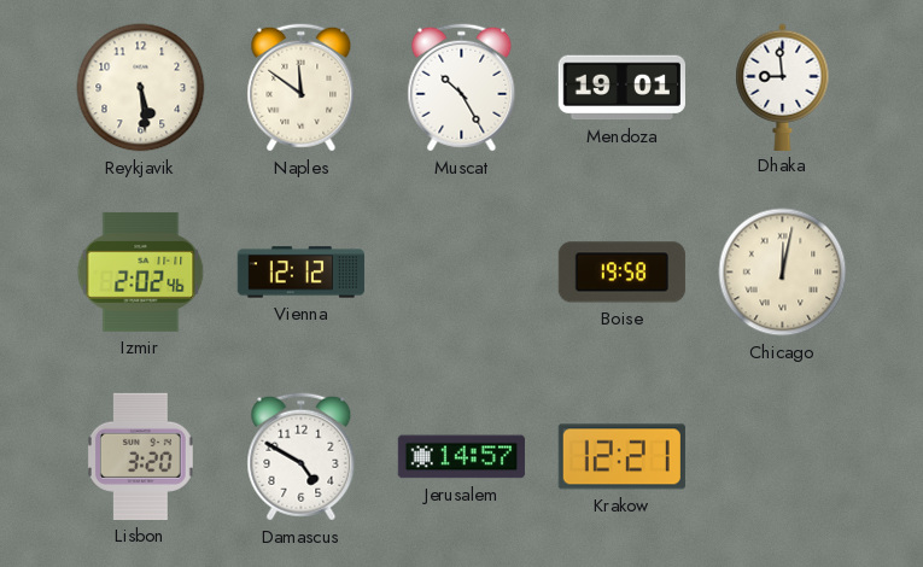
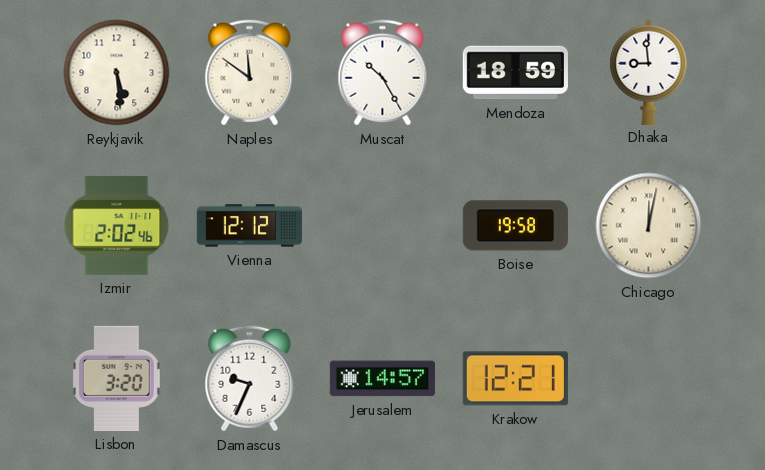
Mendoza: 19:01 -> 18:59
Damascus: 4:50 -> 9:34
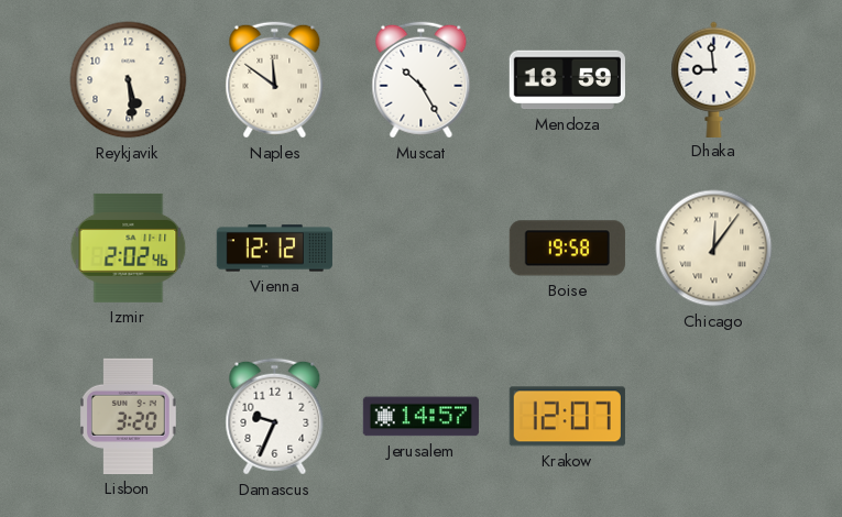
Chicago: 12:02 -> 12:06
Krakow: 12:21 -> 12:07
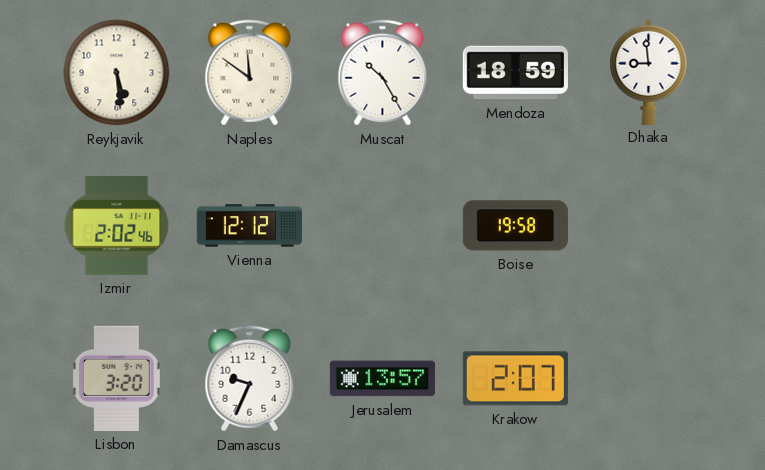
Chicago: 12:06 -> none
Jerusalem: 14:57 -> 13:57
Krakow: 12:07 -> 2:07
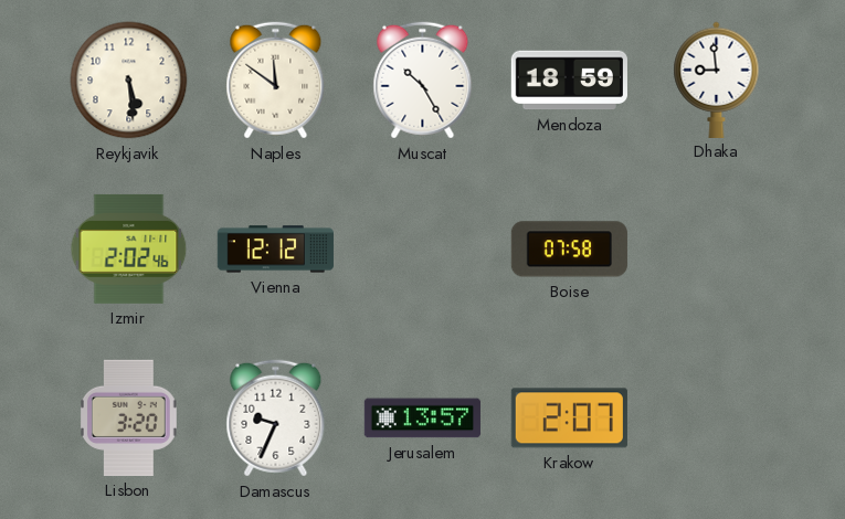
Boise: 19:58 -> 07:58
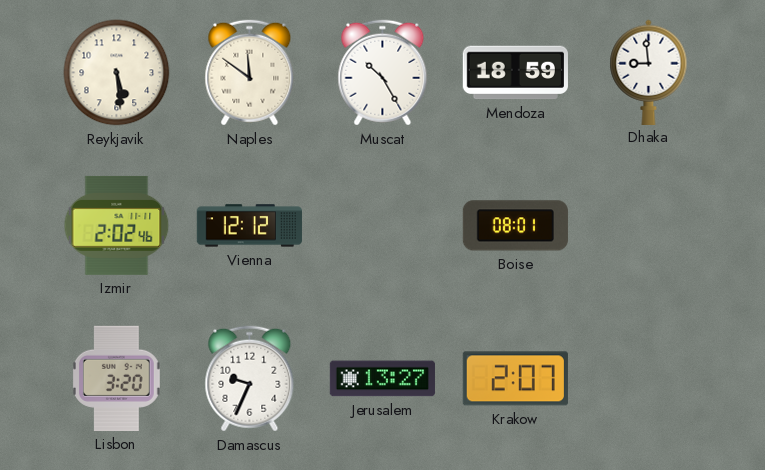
Boise: 07:58 -> 08:01
Jerusalem: 13:57 -> 13:27
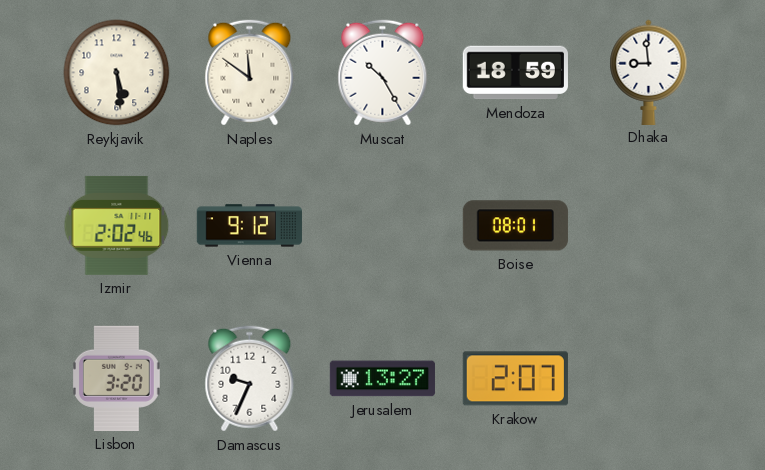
Vienna: 12:12 -> 9:12
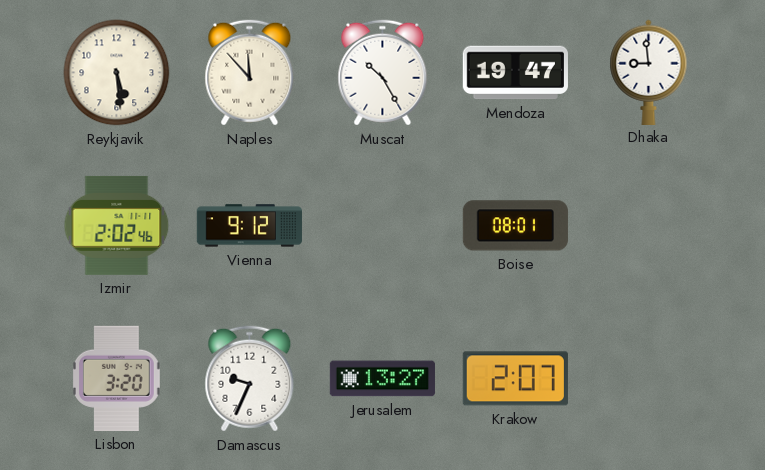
Naples: 11:51 -> 11:53
Mendoza: 18:59 -> 19:47
